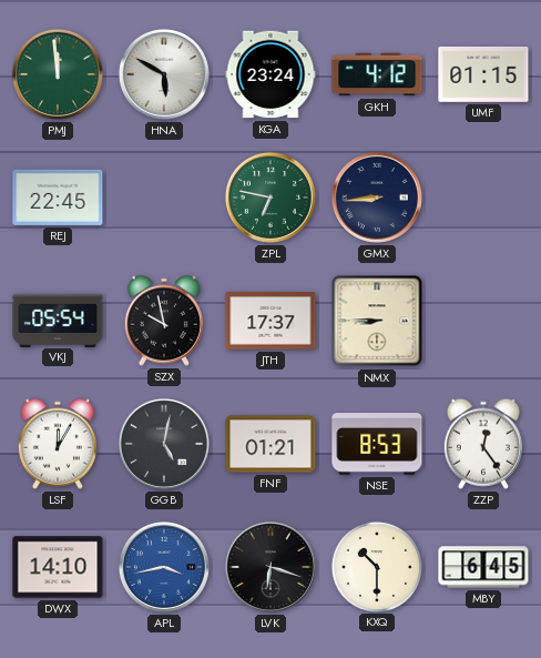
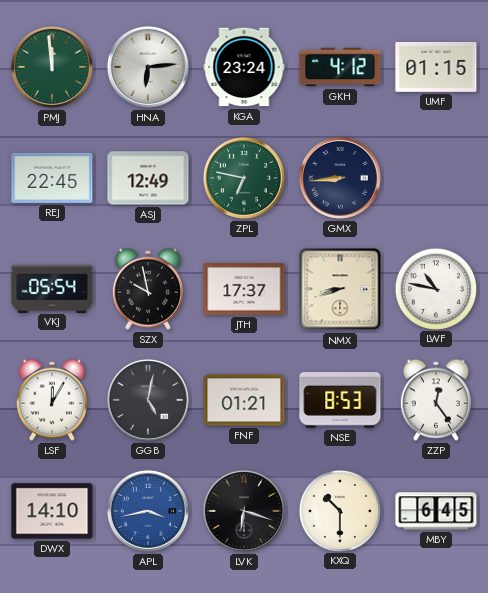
HNA: 5:50 -> 6:14
ASJ: none -> 12:49
NMX: 8:45 -> 8:42
LWF: none -> 10:47
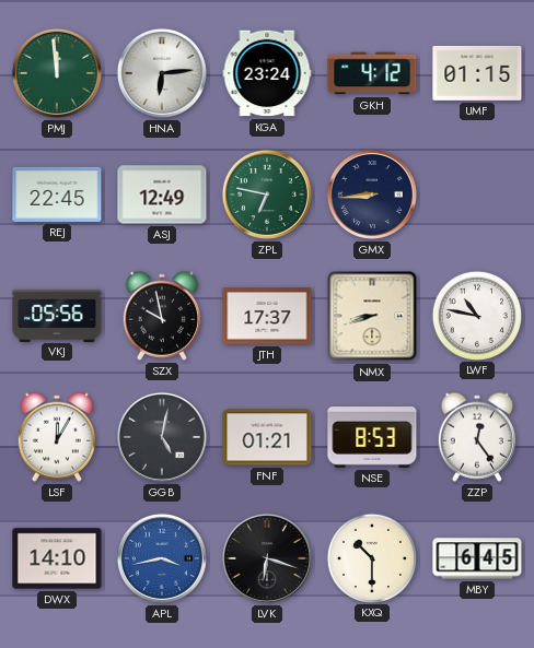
VKJ: 05:54 -> 05:56
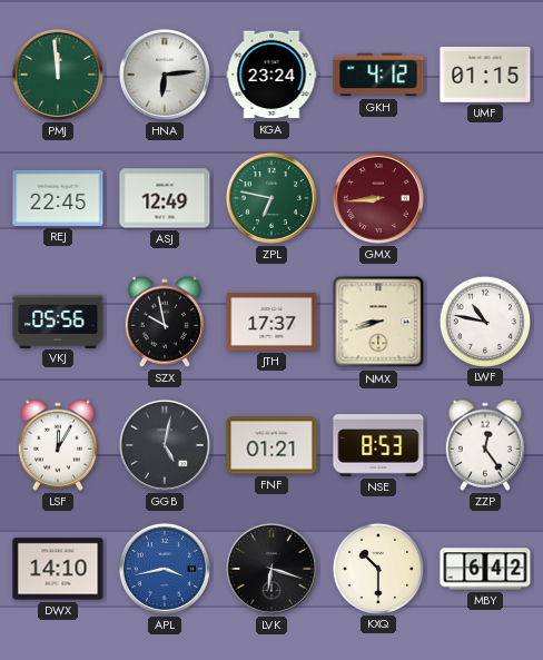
GMX dial: navy -> burgundy
MBY: 6:45 -> 6:42
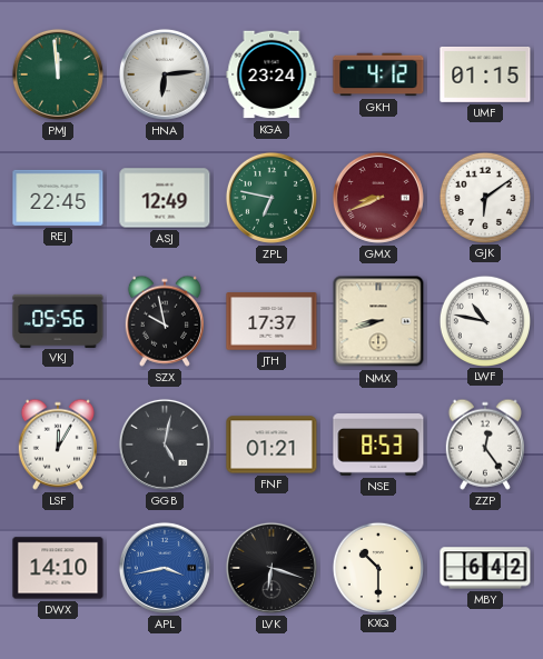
GMX: 8:44 -> 8:41
GJK: none -> 6:09
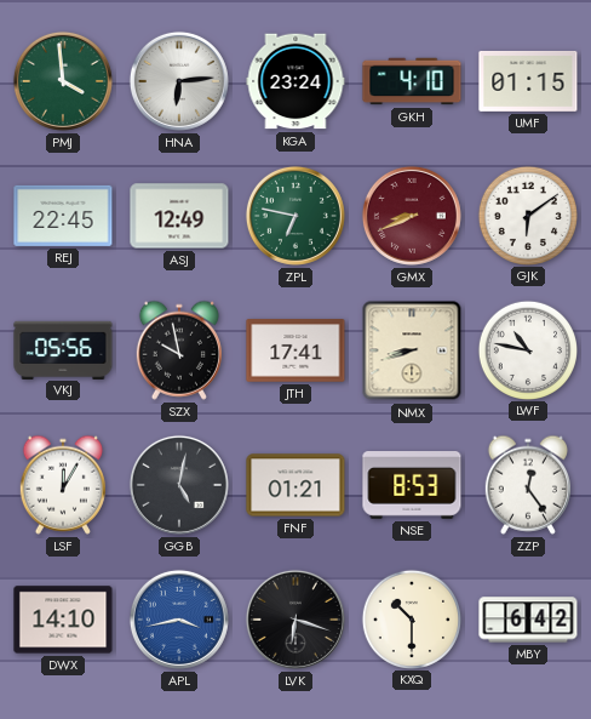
PMJ: 11:59 -> 3:59
GKH: 4:12 -> 4:10
JTH: 17:37 -> 17:41
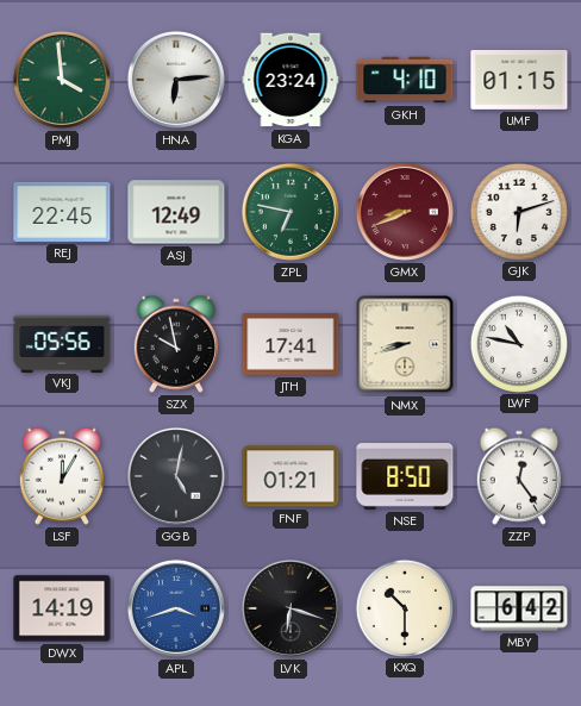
GJK: 6:09 -> 6:12
NSE: 8:53 -> 8:50
DWX: 14:10 -> 14:19
APL: 3:43 -> 3:42
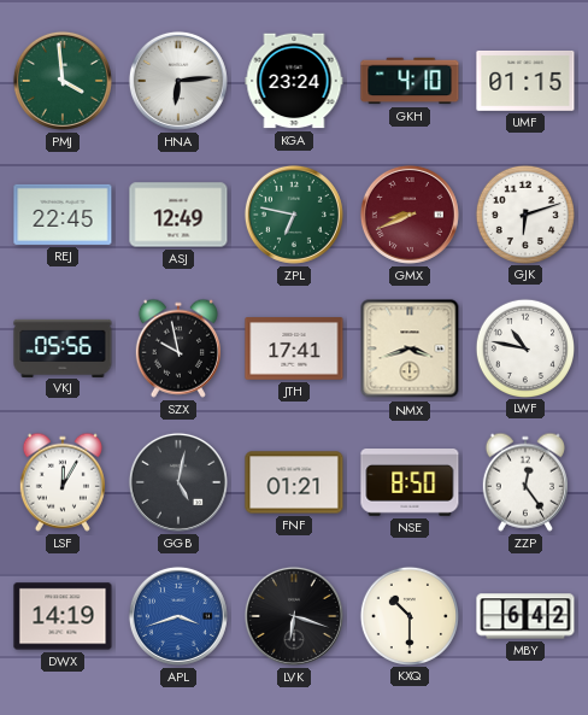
NMX: 8:42 -> 3:42
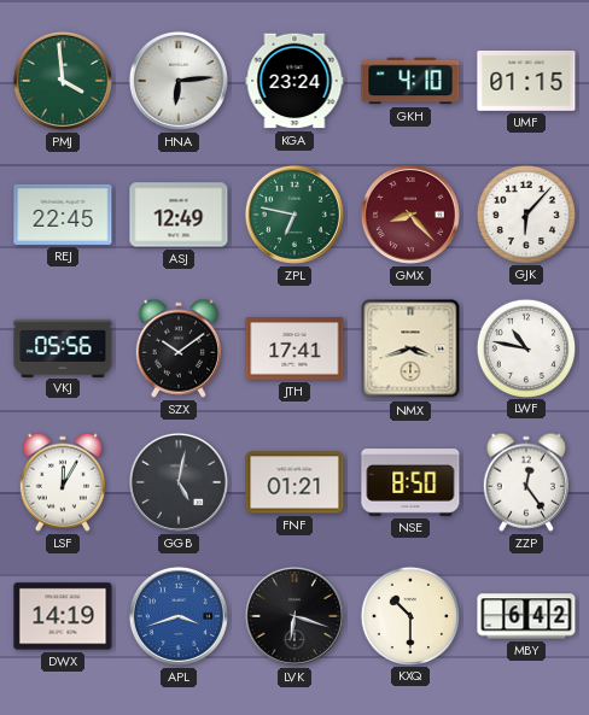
GMX: 8:41 -> 8:23
GJK: 6:12 -> 6:07
SZX: 9:58 -> 10:09
